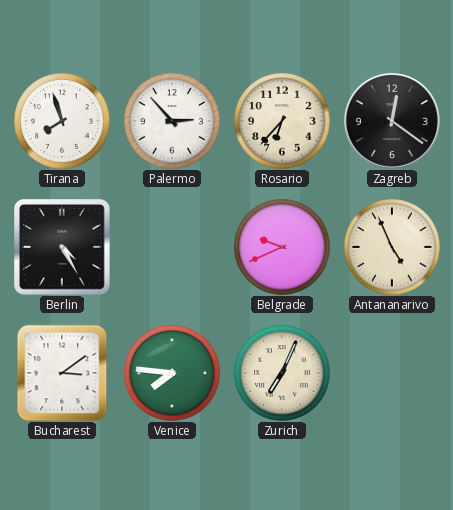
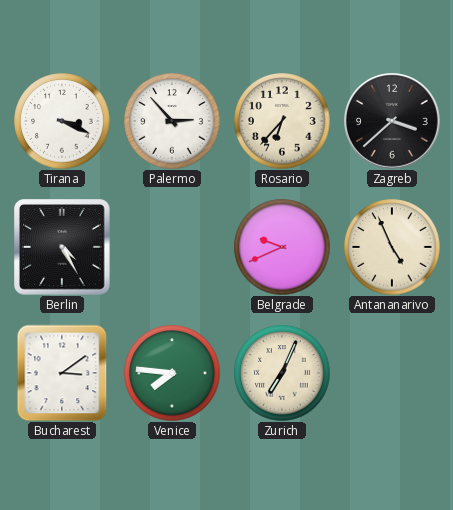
Tirana: 7:57 -> 3:19
Zagreb: 12:21 -> 3:38
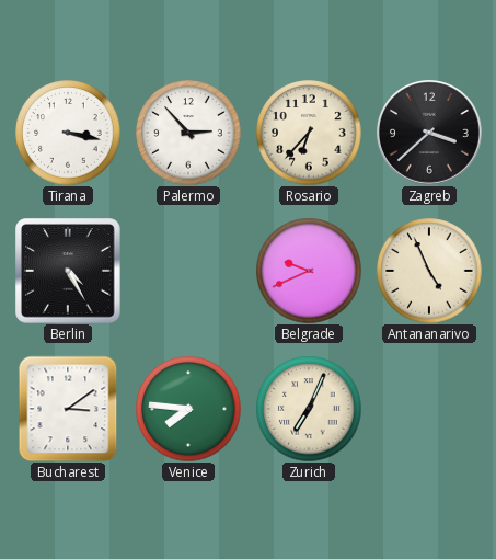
Tirana: 3:19 -> 3:17
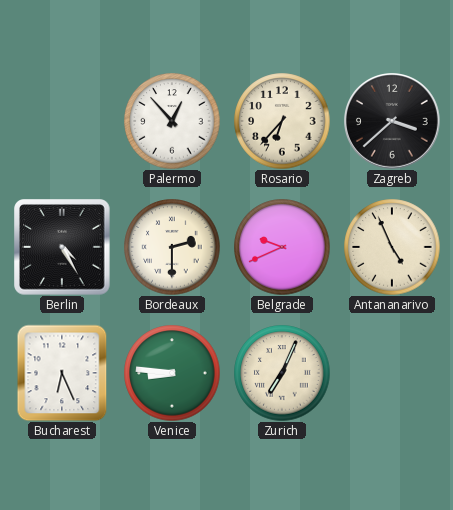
Tirana: 3:17 -> none
Palermo: 2:53 -> 12:53
Bordeaux: none -> 2:30
Bucharest: 3:09 -> 6:26
Venice: 7:46 -> 8:46
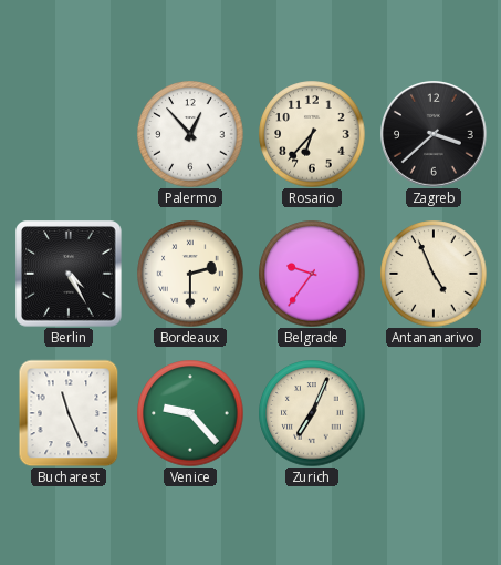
Belgrade: 9:41 -> 9:36
Bucharest: 6:26 -> 11:26
Venice: 8:46 -> 9:23
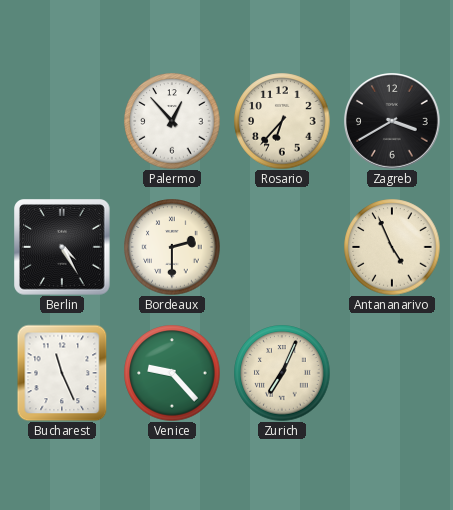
Zagreb: 3:38 -> 3:40
Belgrade: 9:36 -> none
